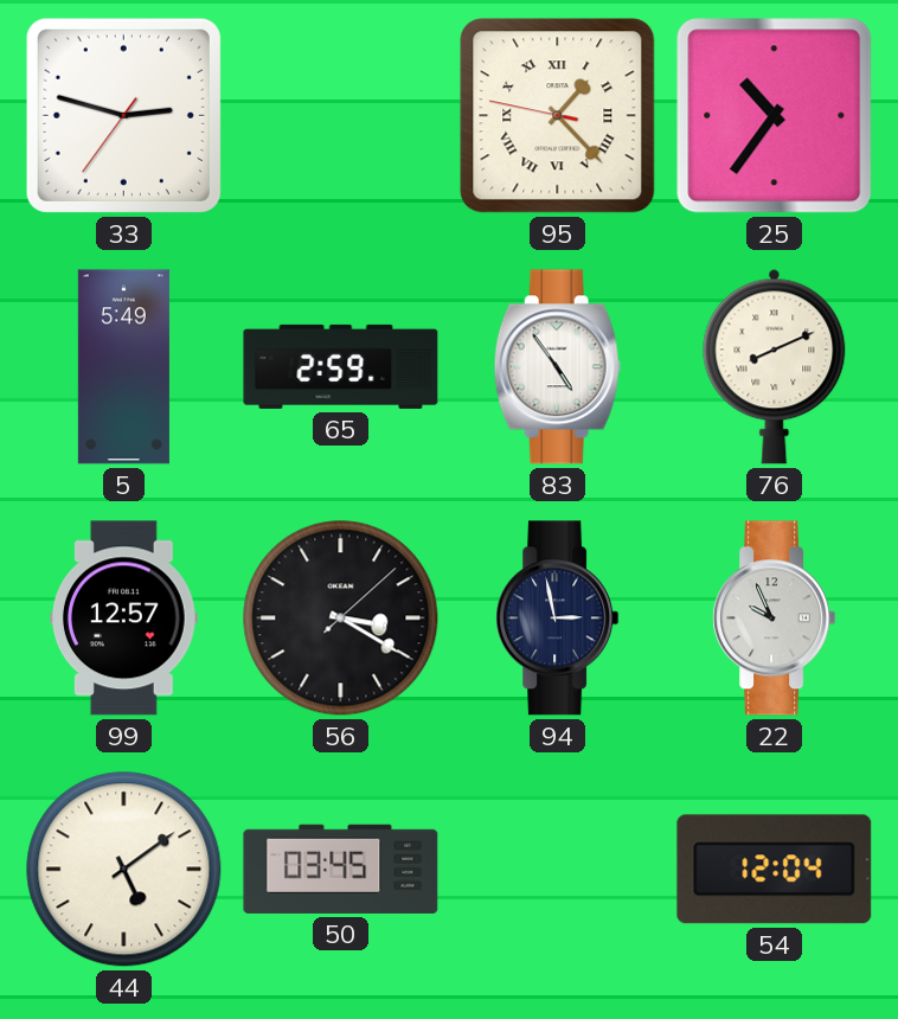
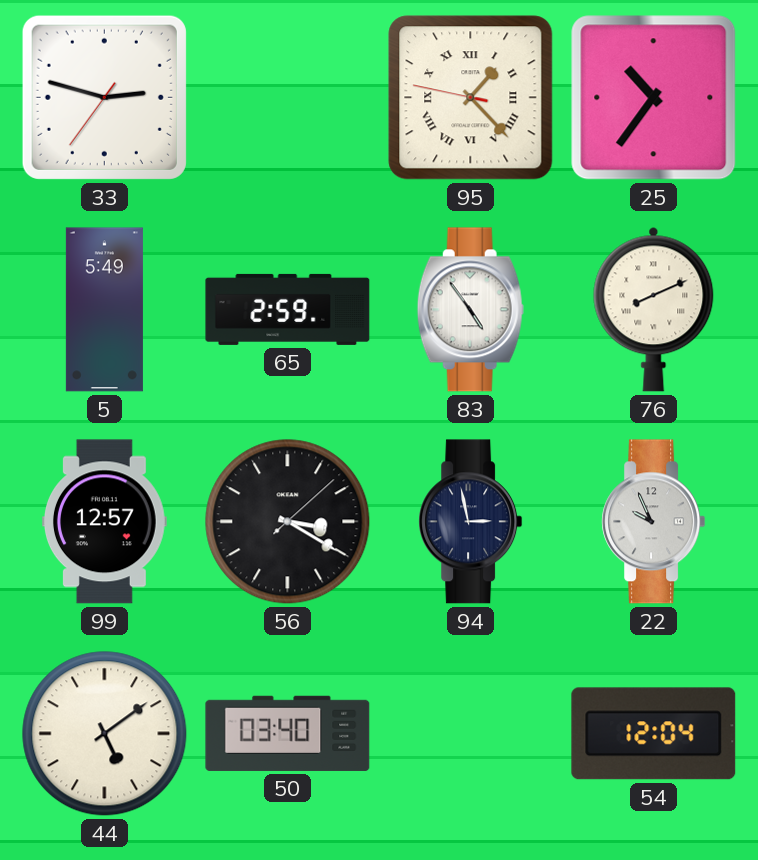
50: 03:45 -> 03:40
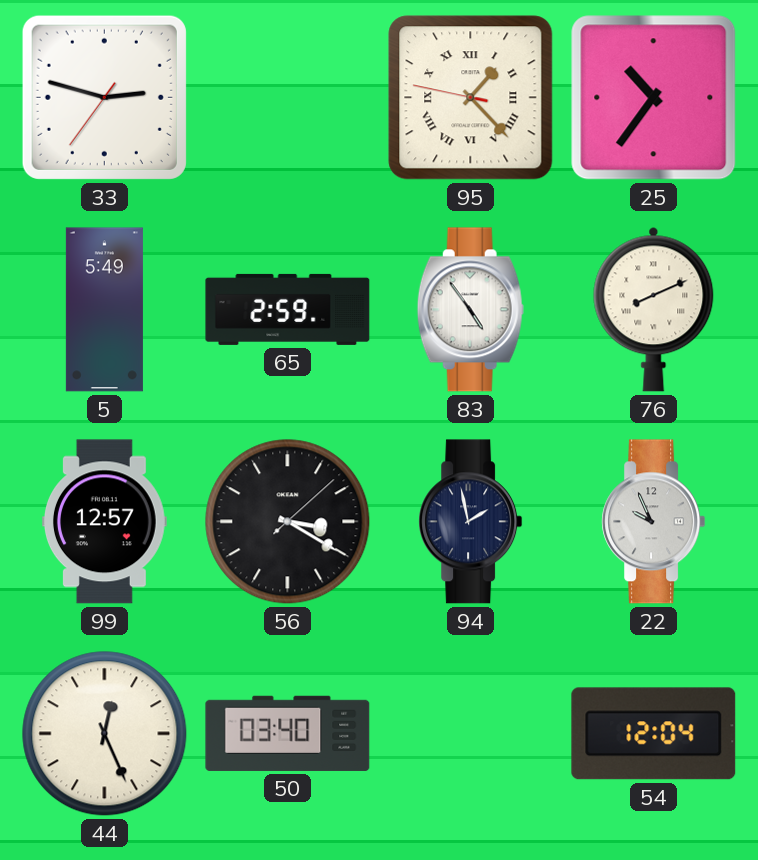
94: 2:58 -> 1:58
44: 5:09 -> 12:26
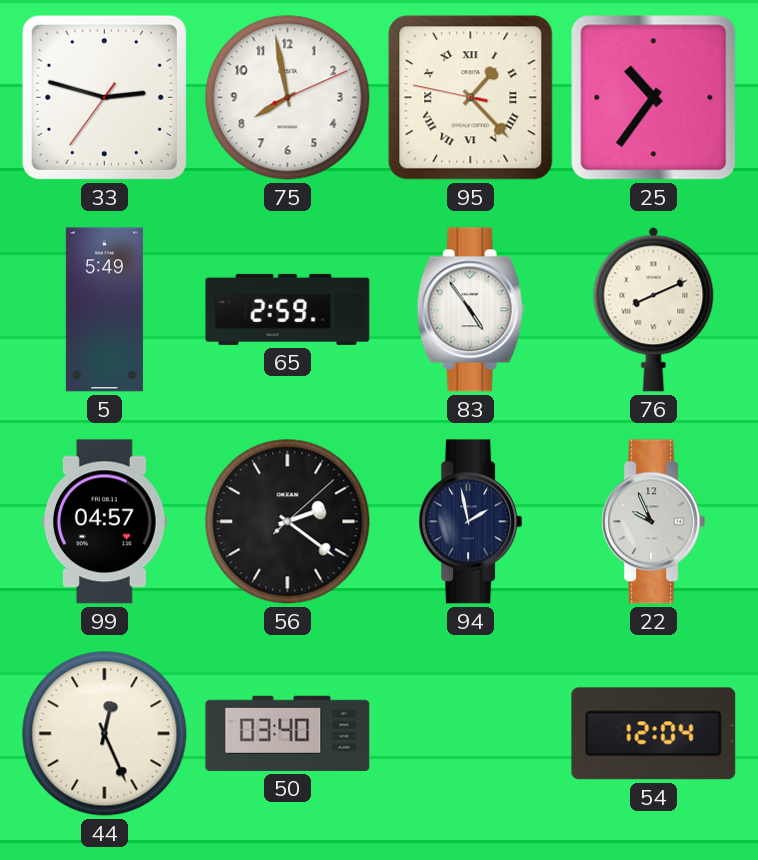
75: none -> 7:58
99: 12:57 -> 04:57
56: 3:20 -> 2:21
